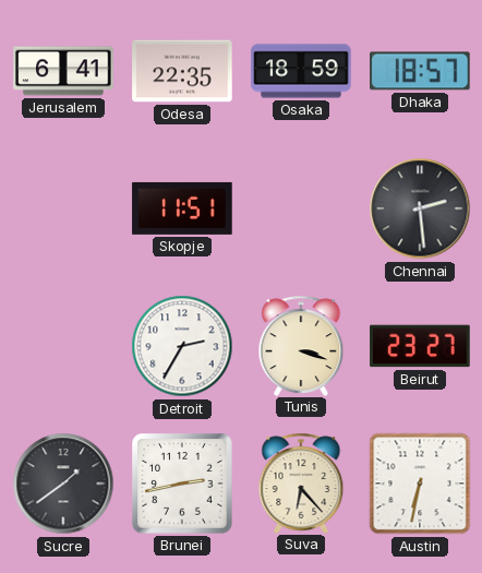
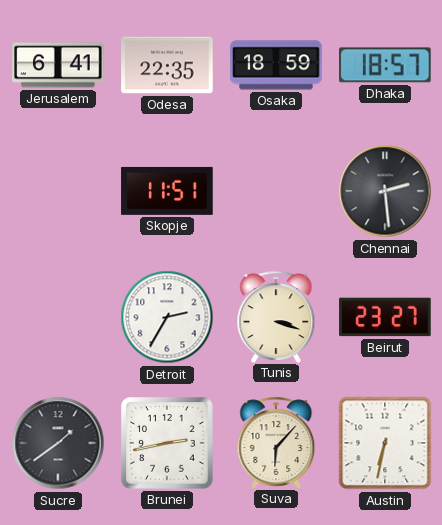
Suva: 6:23 -> 6:07
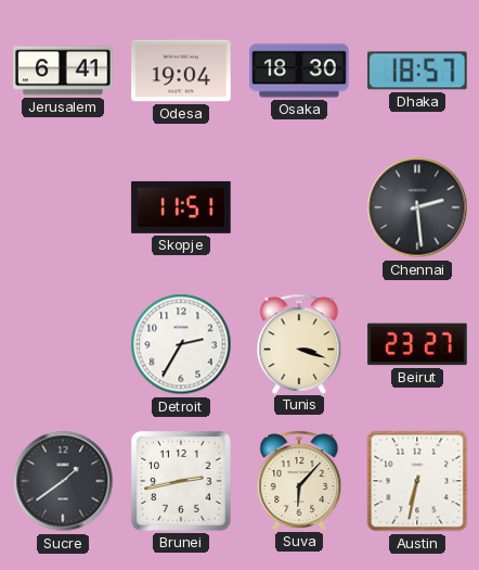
Odesa: 22:35 -> 19:04
Osaka: 18:59 -> 18:30
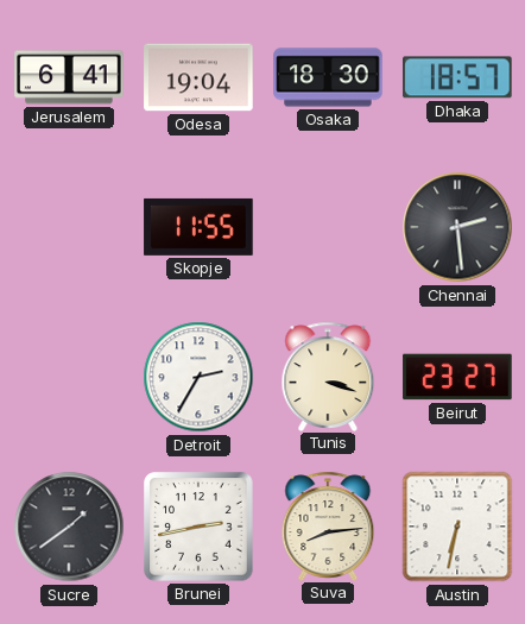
Skopje: 11:51 -> 11:55
Suva: 6:07 -> 8:14
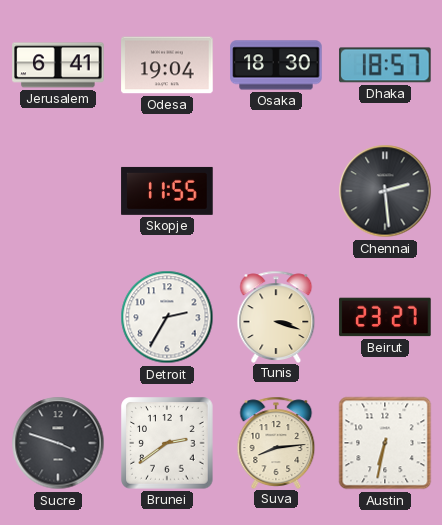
Sucre: 1:39 -> 3:48
Brunei: 2:43 -> 2:39
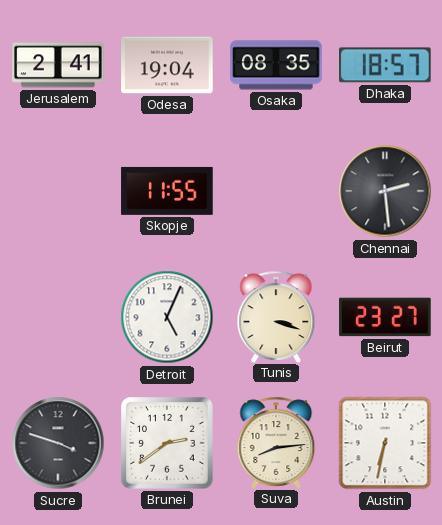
Jerusalem: 6:41 -> 2:41
Osaka: 18:30 -> 08:35
Detroit: 2:35 -> 5:04
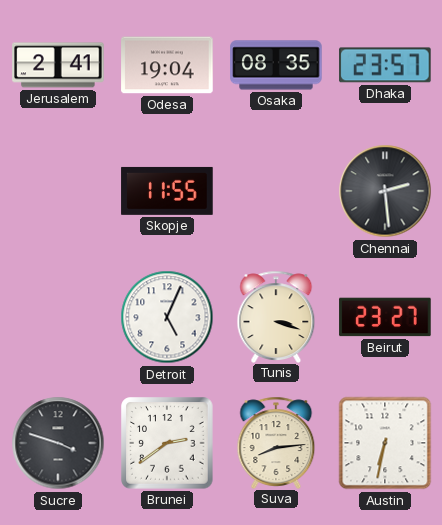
Dhaka: 18:57 -> 23:57
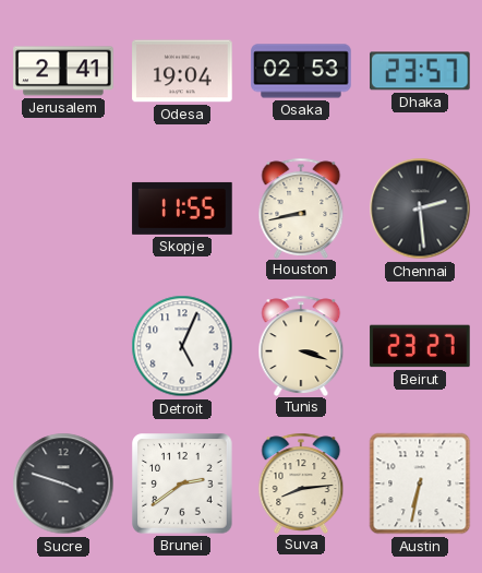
Osaka: 08:35 -> 02:53
Houston: none -> 8:43
